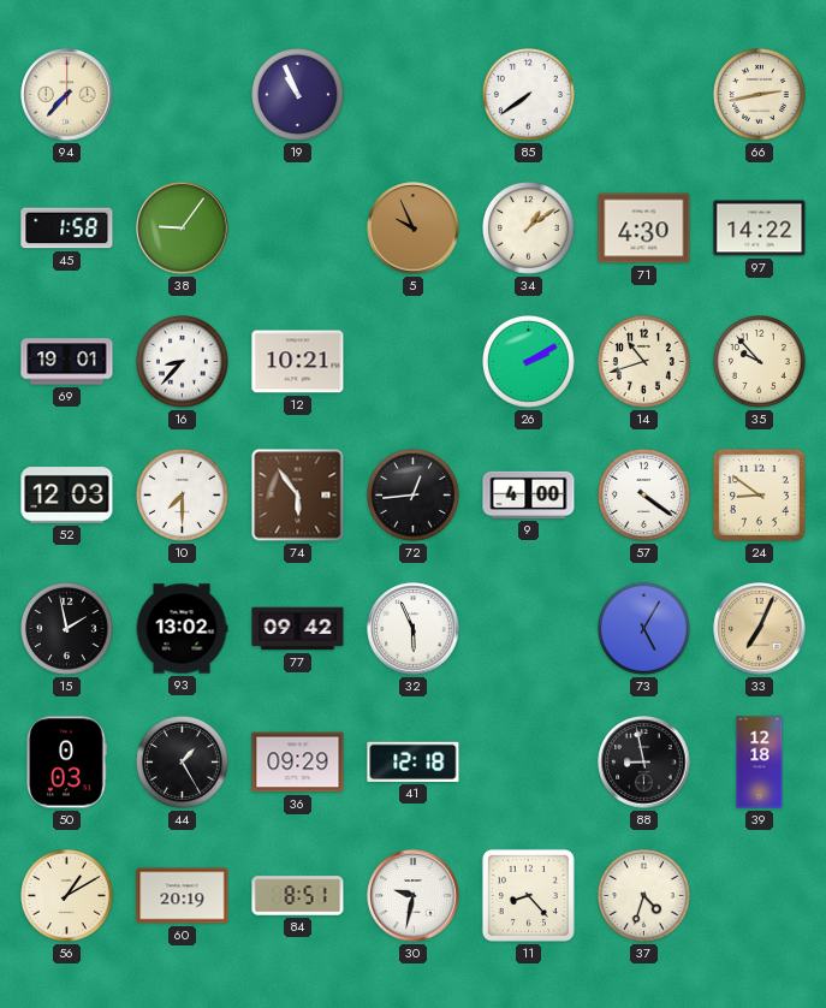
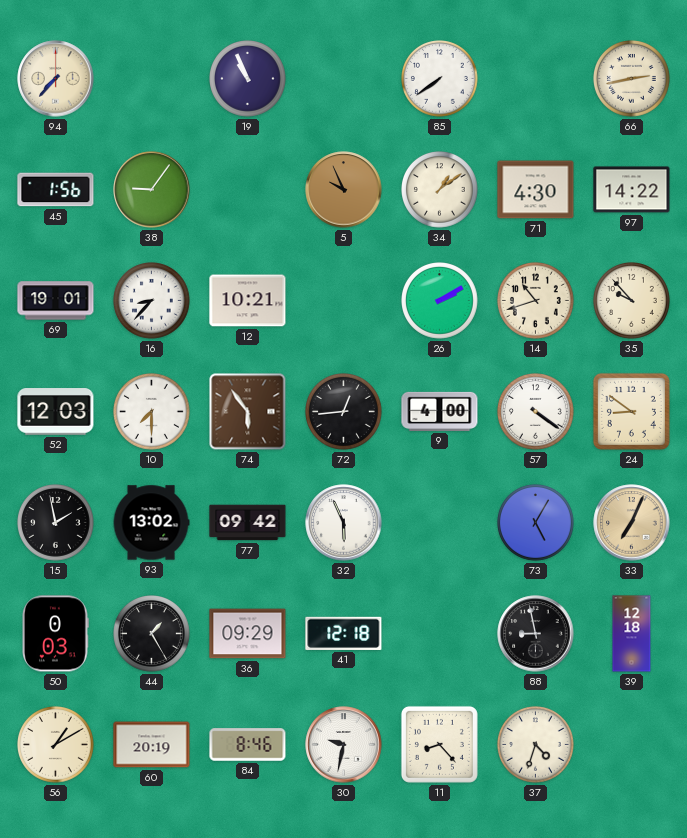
45: 1:58 -> 1:56
84: 8:51 -> 8:46
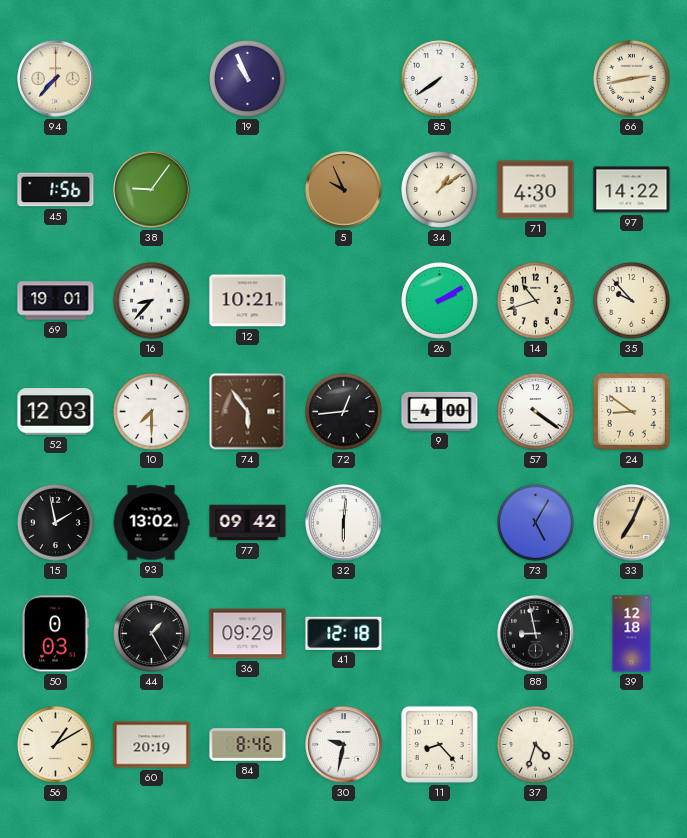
32: 5:56 -> 6:01
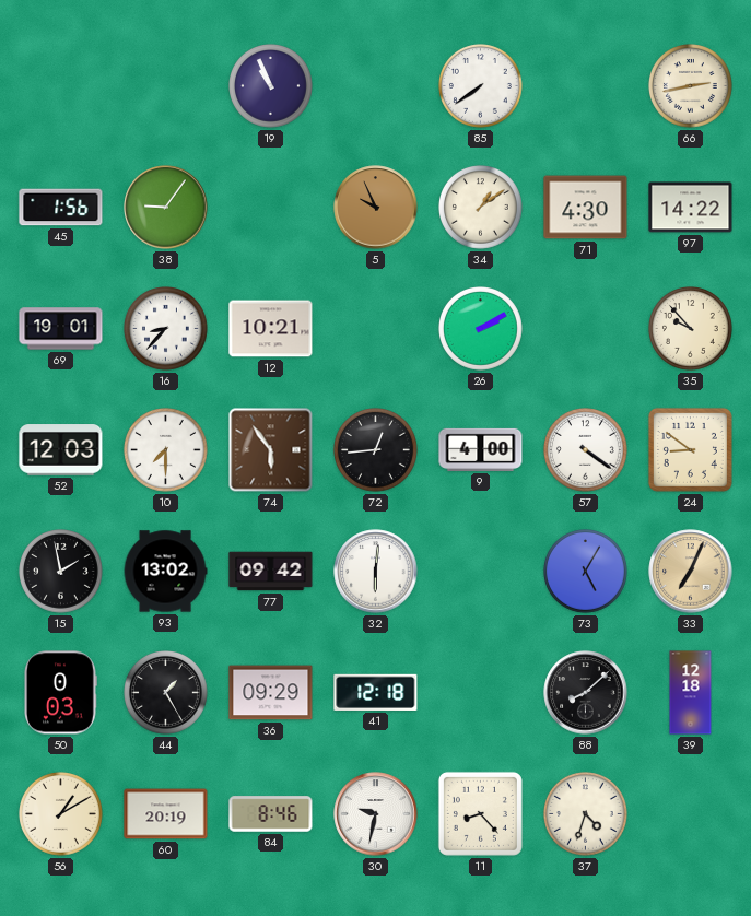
94: 7:37 -> none
14: 10:42 -> none
88: 8:58 -> 8:08
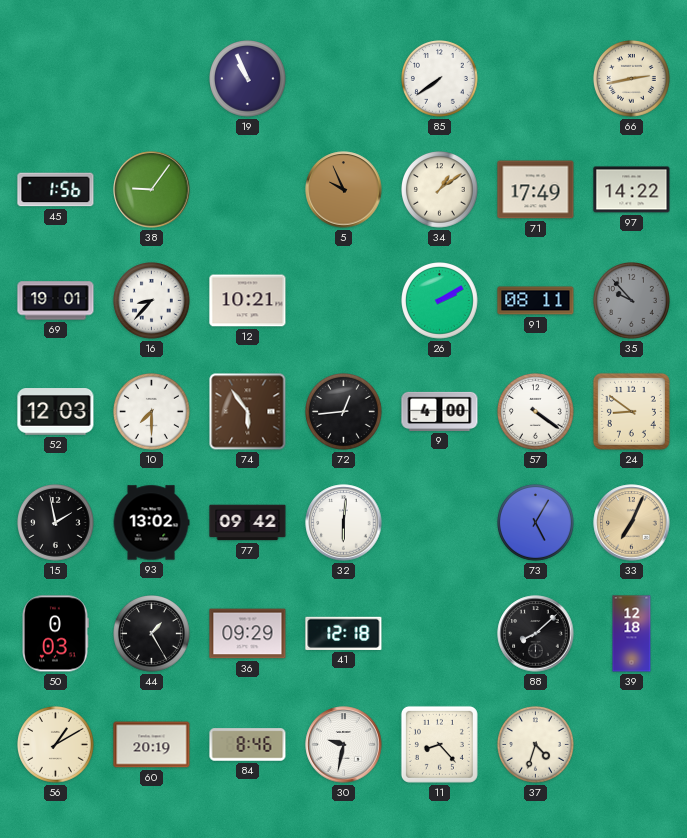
71: 4:30 -> 17:49
91: none -> 08:11
35 dial: cream -> grey
